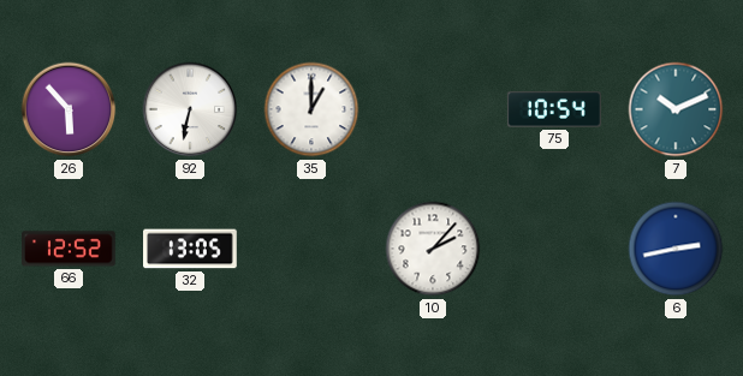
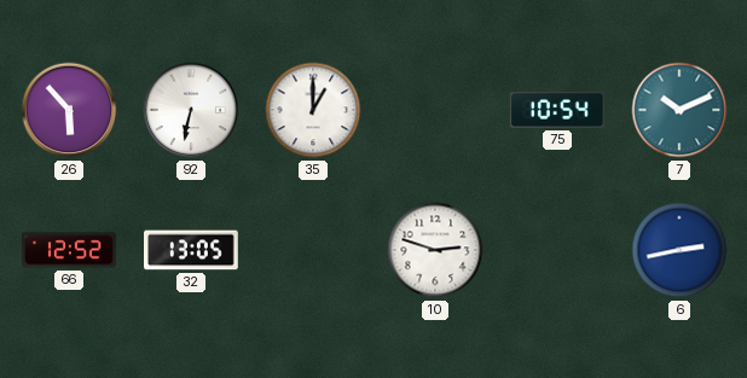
10: 2:07 -> 2:48
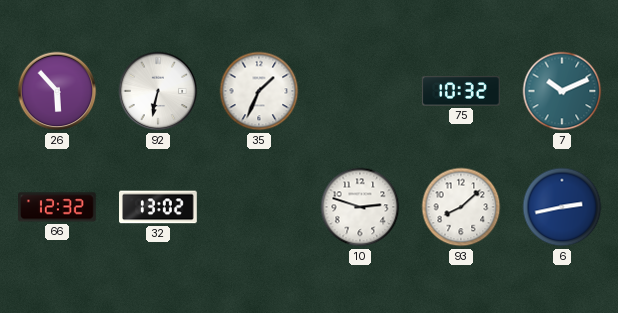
35: 1:00 -> 1:34
75: 10:54 -> 10:32
66: 12:52 -> 12:32
32: 13:05 -> 13:02
93: none -> 8:08
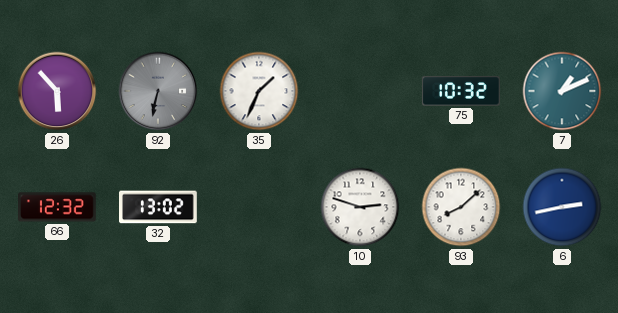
92 dial: white -> grey
7: 10:11 -> 1:11
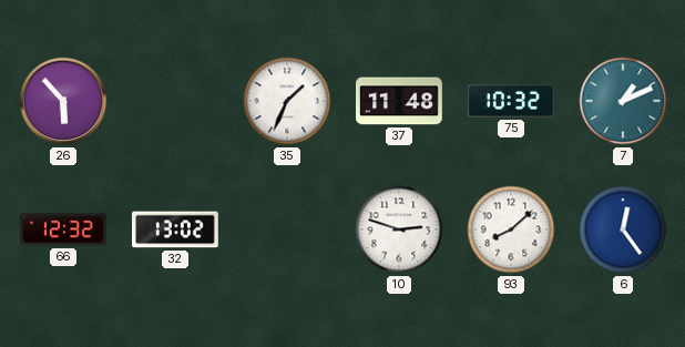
92: 6:32 -> none
37: none -> 11:48
6: 2:43 -> 12:24
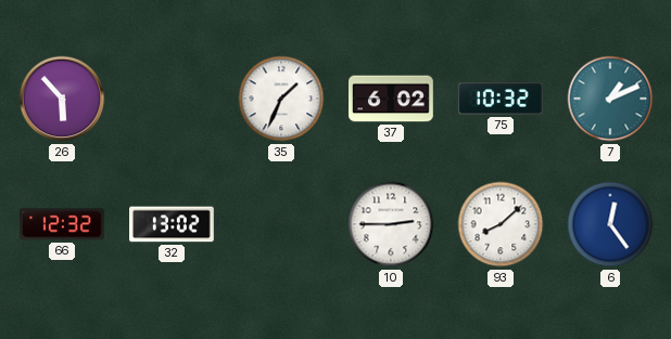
37: 11:48 -> 6:02
10: 2:48 -> 2:45
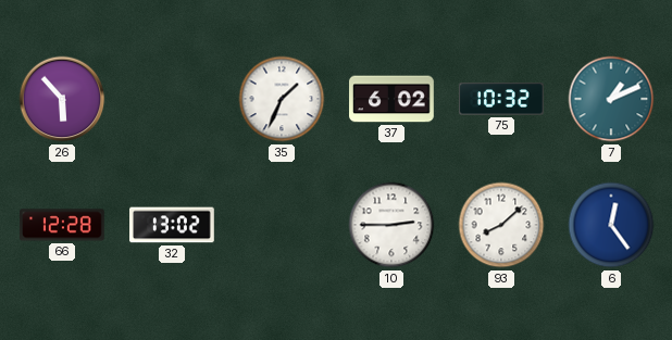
66: 12:32 -> 12:28
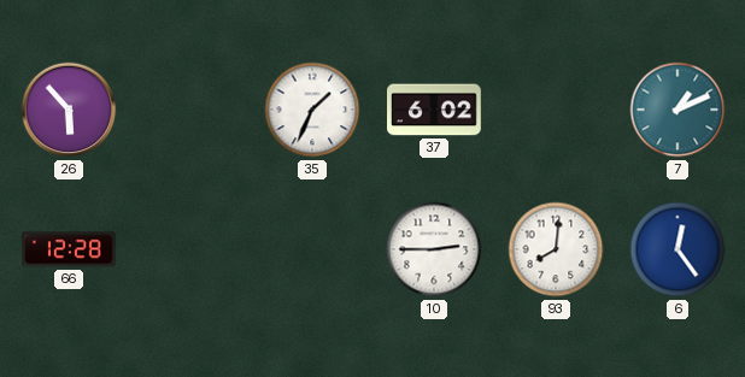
75: 10:32 -> none
32: 13:02 -> none
93: 8:08 -> 8:01
